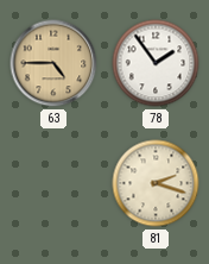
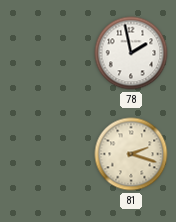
63: 4:45 -> none
78: 1:54 -> 1:58
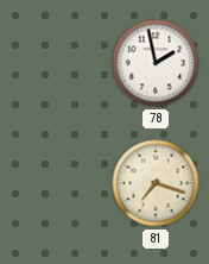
81: 2:18 -> 7:18
